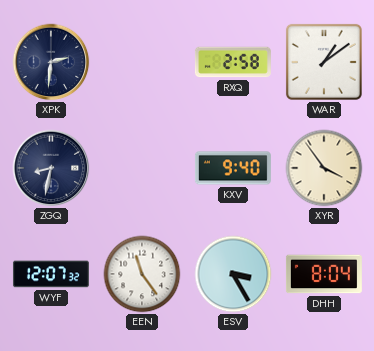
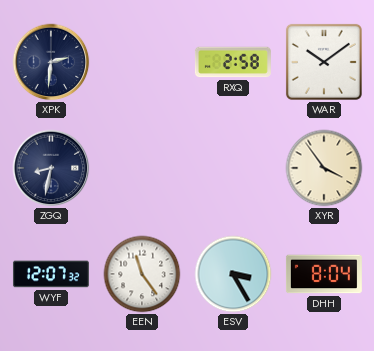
WAR: 1:09 -> 10:09
KXV: 9:40 -> none
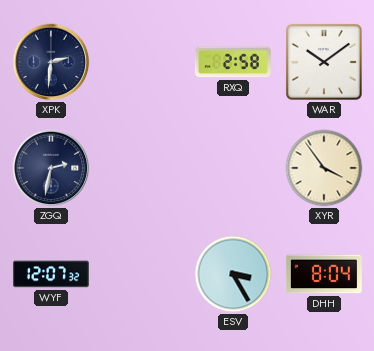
ZGQ: 8:32 -> 2:32
EEN: 11:24 -> none
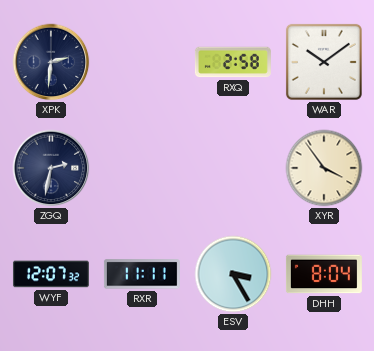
RXR: none -> 11:11
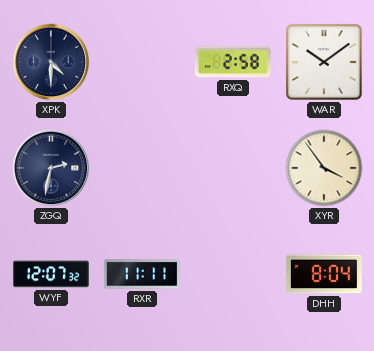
XPK: 2:31 -> 4:30
ESV: 3:25 -> none
